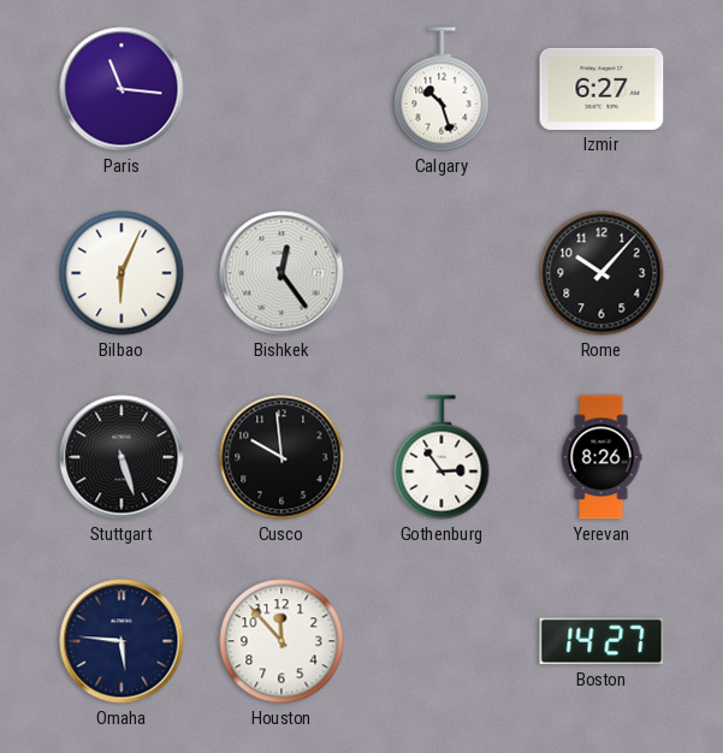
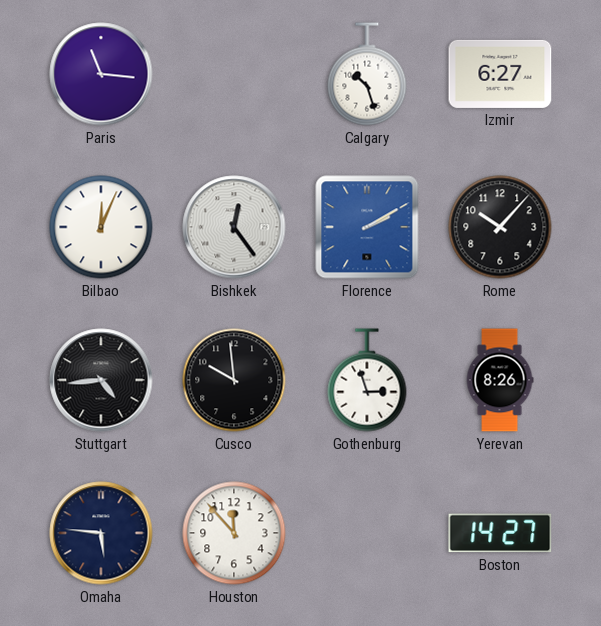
Bilbao: 6:04 -> 12:04
Florence: none -> 2:10
Stuttgart: 5:27 -> 4:44
Gothenburg: 2:54 -> 2:57
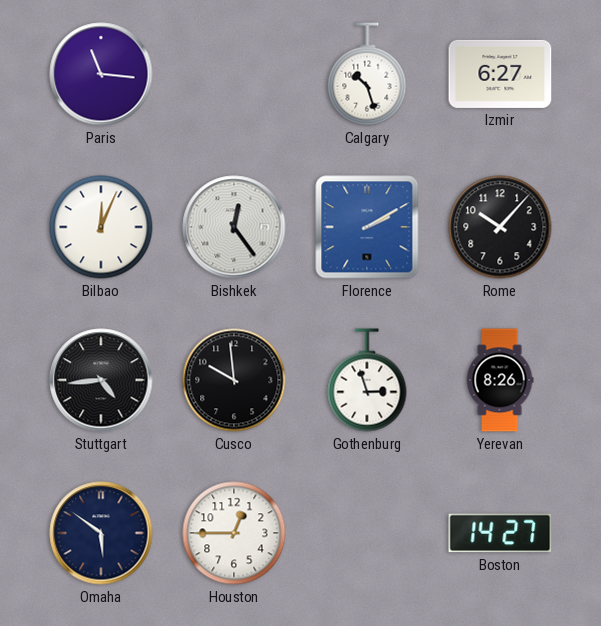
Omaha: 5:46 -> 5:51
Houston: 11:53 -> 12:45
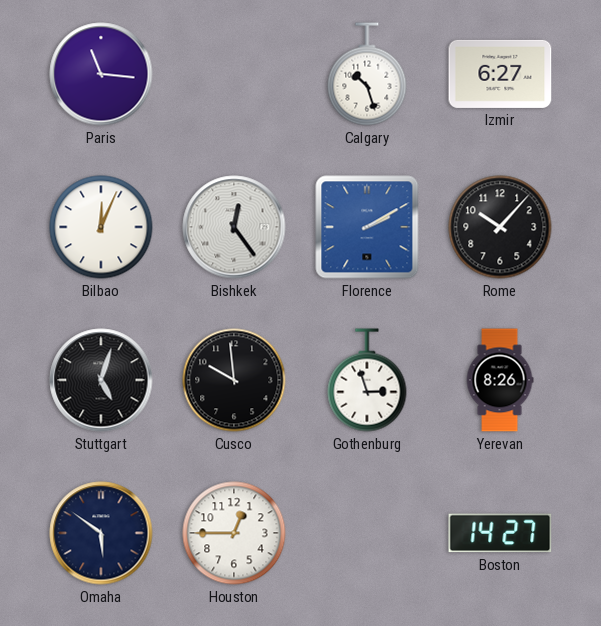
Stuttgart: 4:44 -> 5:03
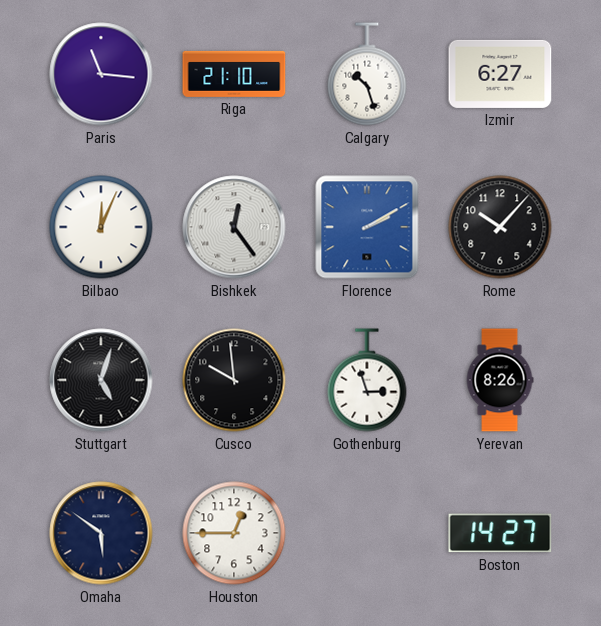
Riga: none -> 21:10
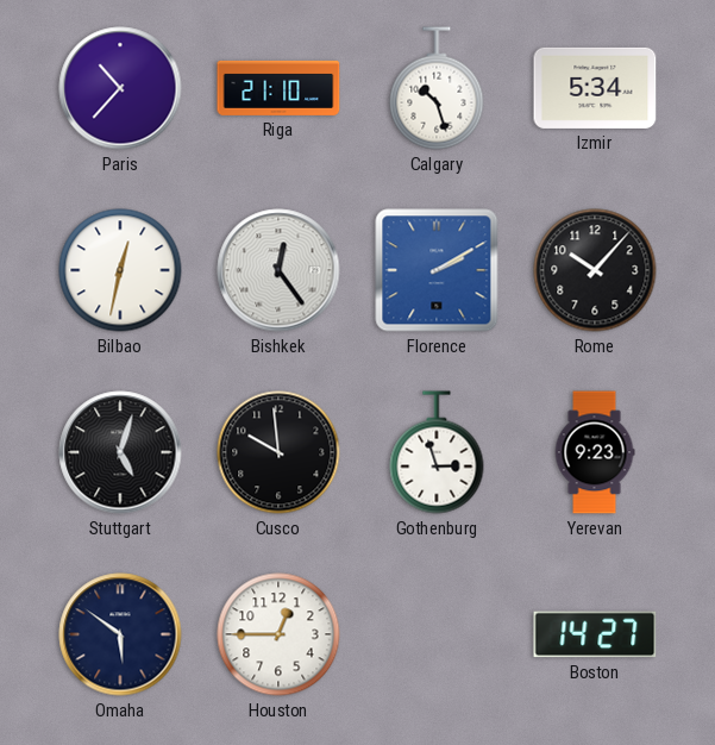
Paris: 11:16 -> 10:37
Izmir: 6:27 -> 5:34
Bilbao: 12:04 -> 12:32
Yerevan: 8:26 -> 9:23
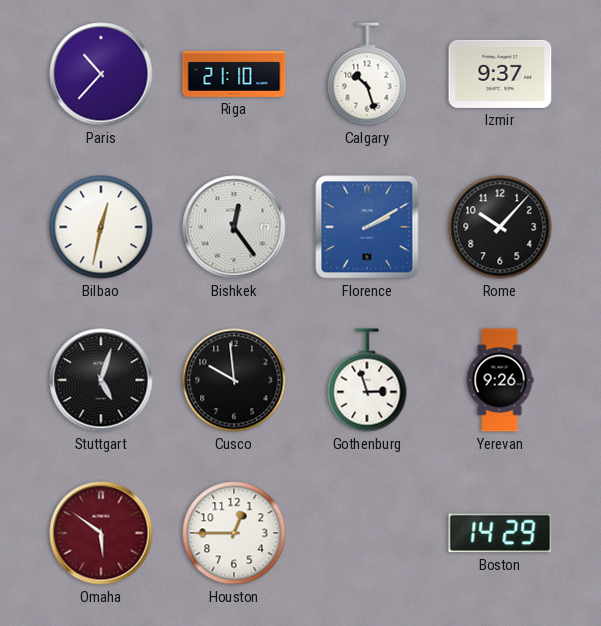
Izmir: 5:34 -> 9:37
Yerevan: 9:23 -> 9:26
Omaha dial: navy -> burgundy
Boston: 14:27 -> 14:29
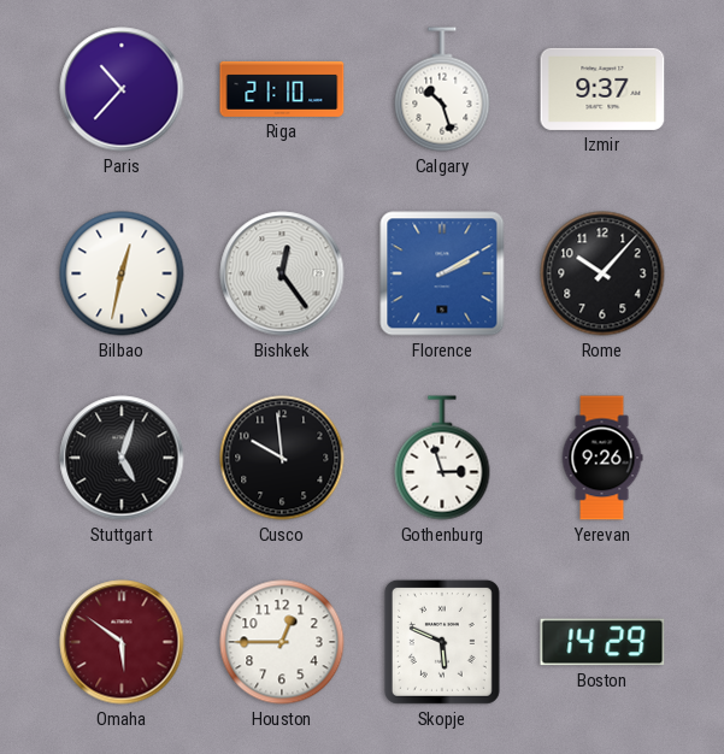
Skopje: none -> 5:49
